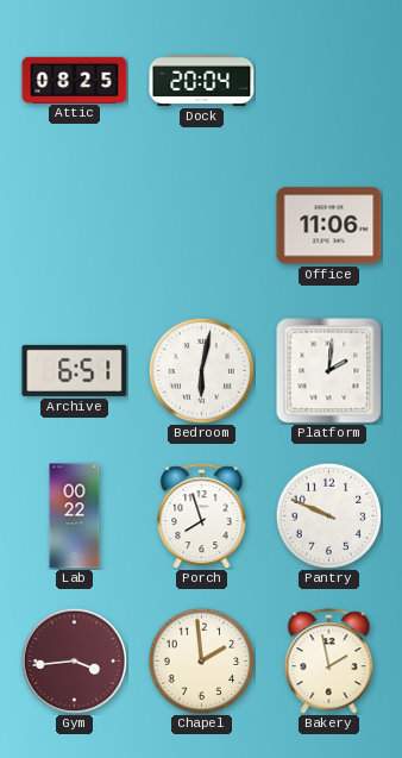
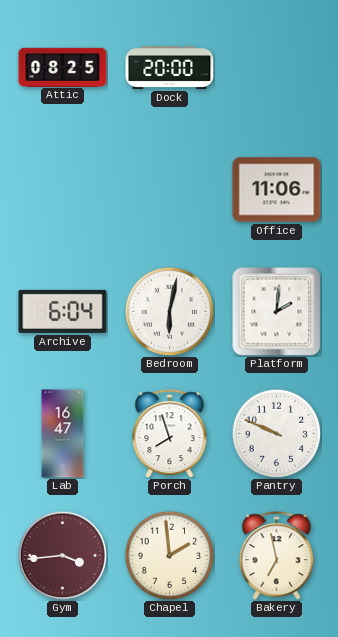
Dock: 20:04 -> 20:00
Archive: 6:51 -> 6:04
Lab: 00:22 -> 16:47
Bakery: 1:58 -> 6:58
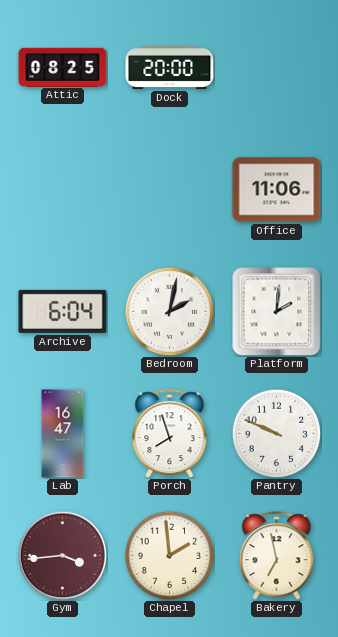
Bedroom: 6:02 -> 2:02
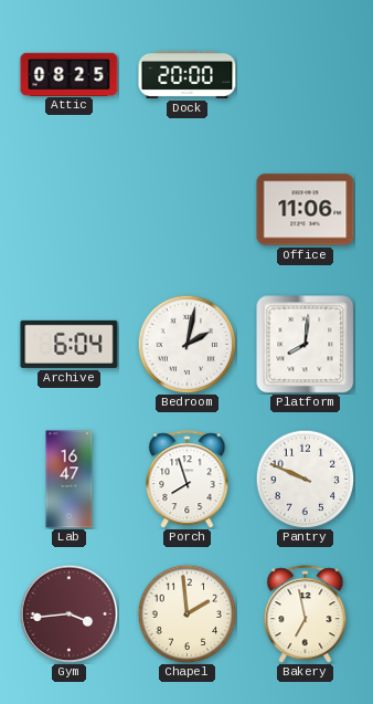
Platform: 2:01 -> 8:01
